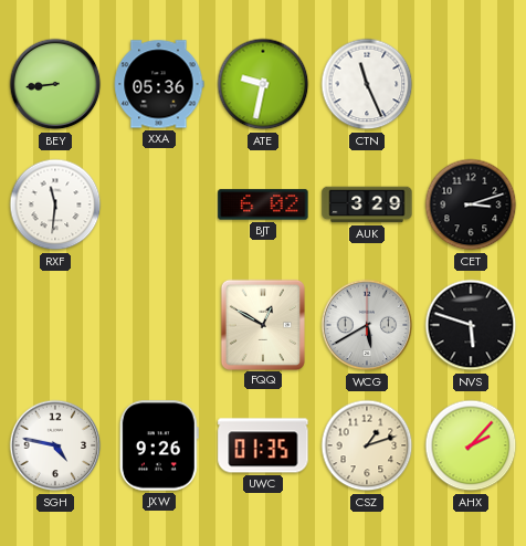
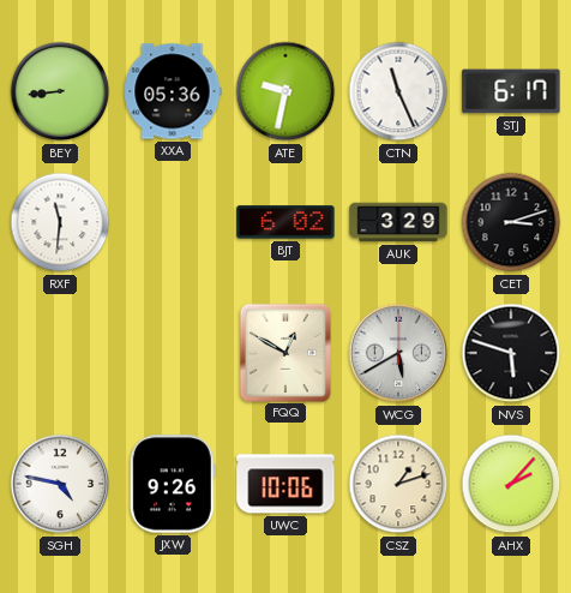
STJ: none -> 6:17
UWC: 01:35 -> 10:06
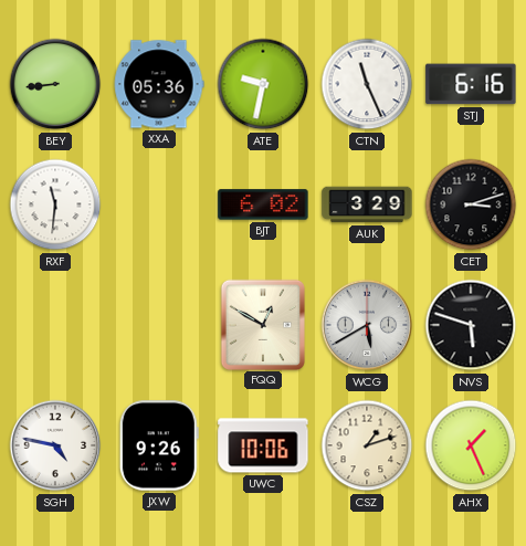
STJ: 6:17 -> 6:16
AHX: 2:07 -> 1:26
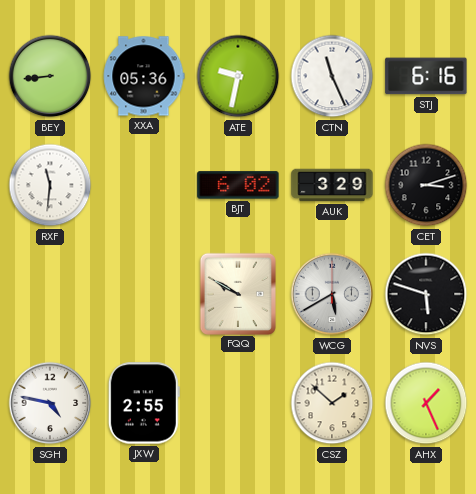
FQQ: 12:50 -> 9:50
JXW: 9:26 -> 2:55
UWC: 10:06 -> none
CSZ: 1:12 -> 1:52
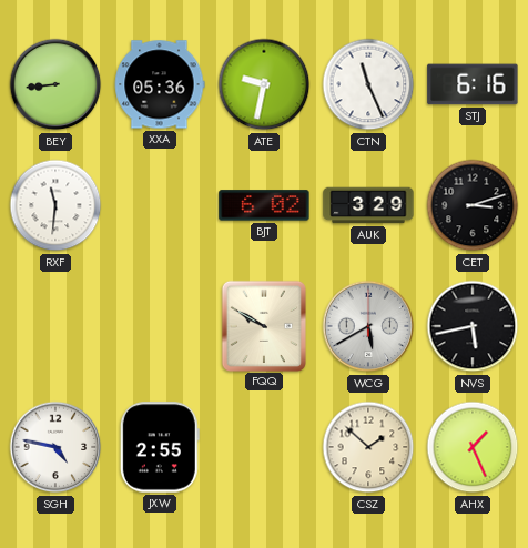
NVS: 5:48 -> 5:43
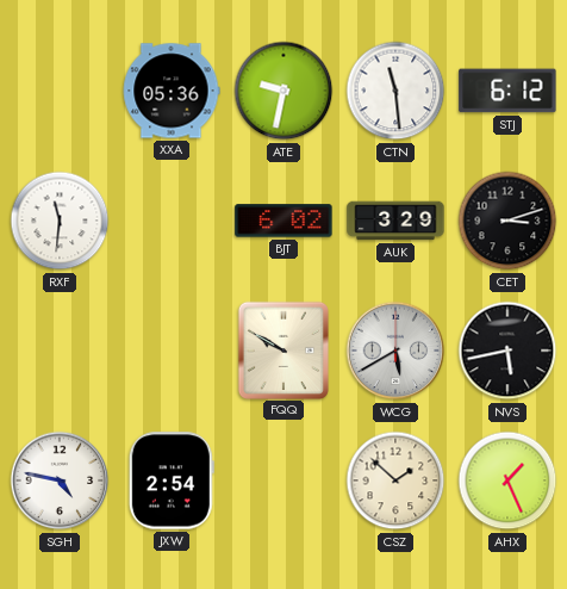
BEY: 8:44 -> none
CTN: 11:26 -> 11:29
STJ: 6:16 -> 6:12
JXW: 2:55 -> 2:54
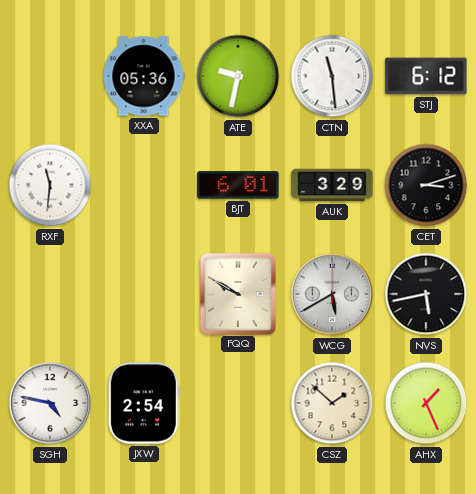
BJT: 6:02 -> 6:01
